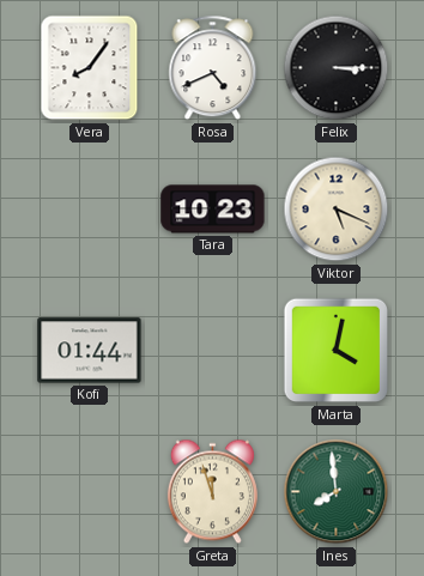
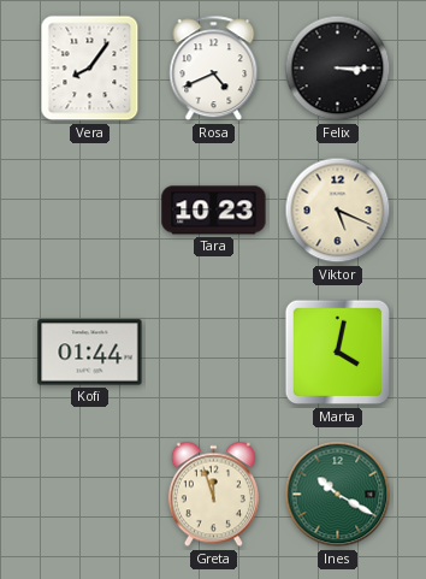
Ines: 7:59 -> 10:20
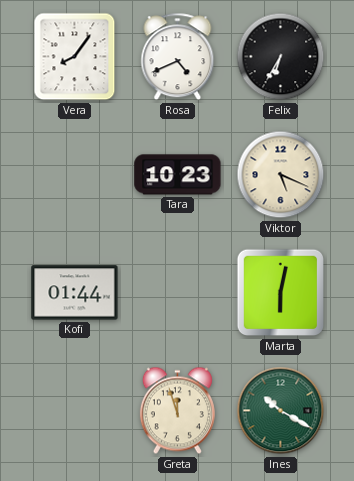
Felix: 3:15 -> 6:35
Marta: 4:02 -> 6:02
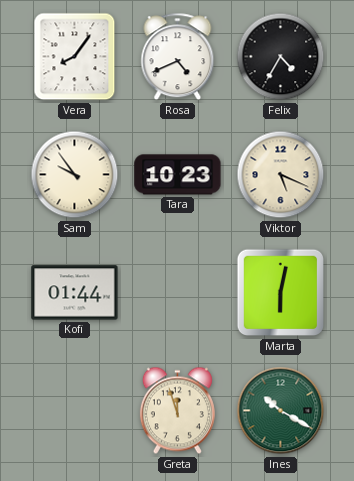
Felix: 6:35 -> 4:35
Sam: none -> 9:54
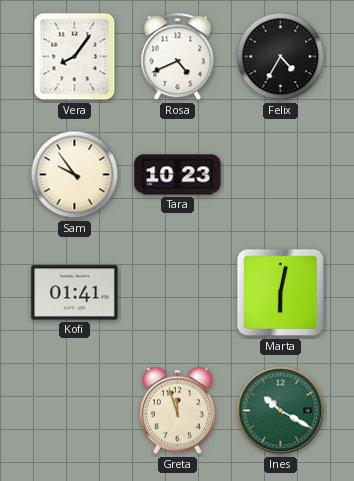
Viktor: 5:19 -> none
Kofi: 01:44 -> 01:41
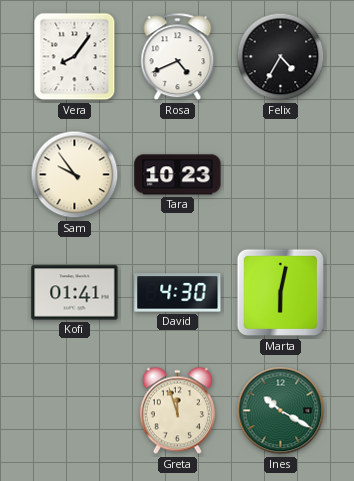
David: none -> 4:30
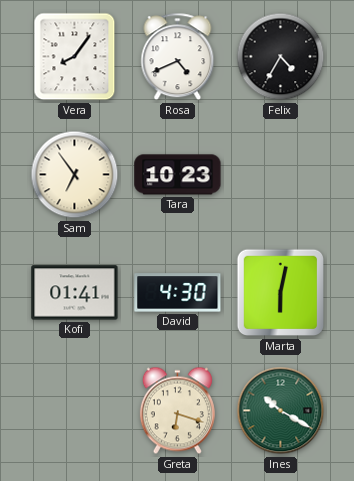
Sam: 9:54 -> 6:54
Greta: 11:57 -> 6:18
